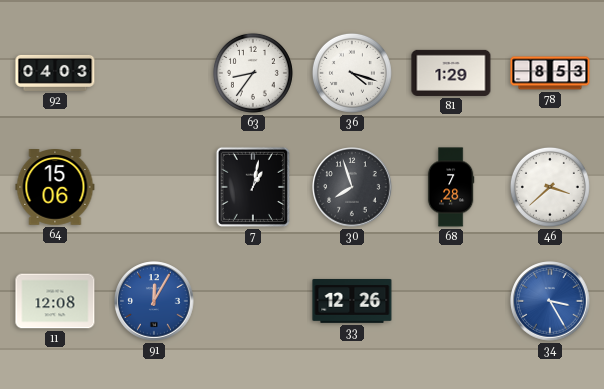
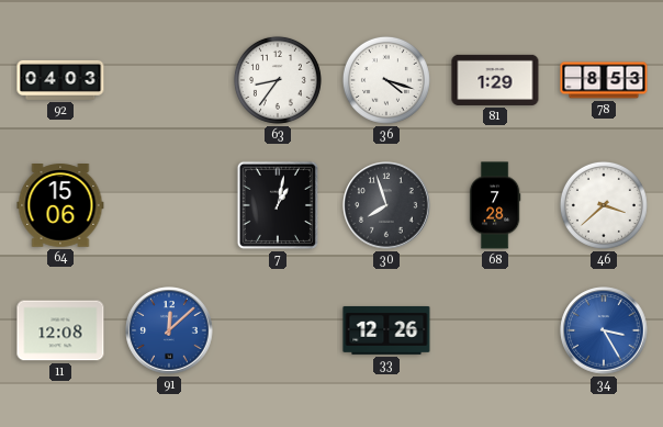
91: 12:05 -> 12:08
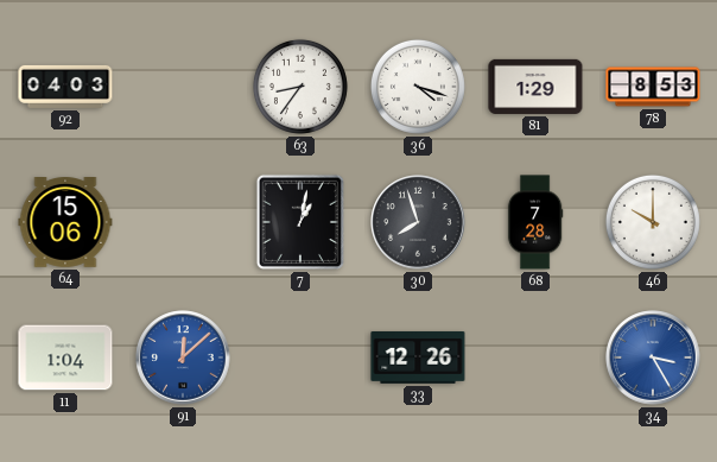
46: 3:38 -> 10:00
11: 12:08 -> 1:04
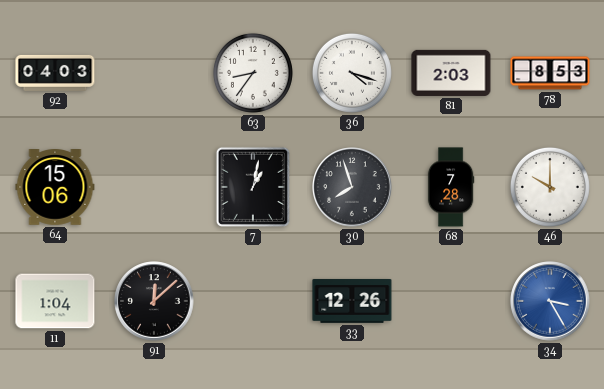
81: 1:29 -> 2:03
91 dial: blue -> black
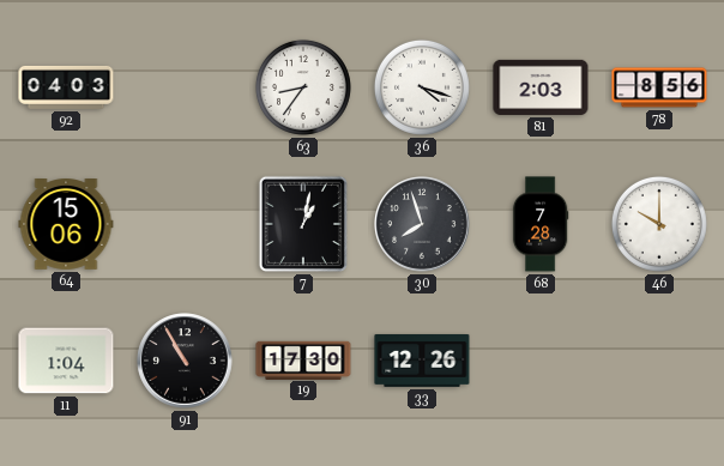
78: 8:53 -> 8:56
91: 12:08 -> 10:55
19: none -> 17:30
34: 3:25 -> none
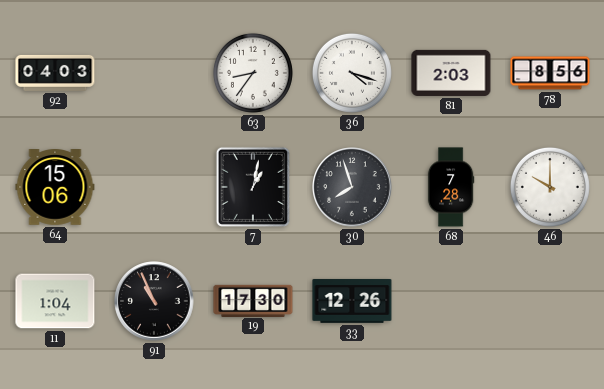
91: 10:55 -> 10:56
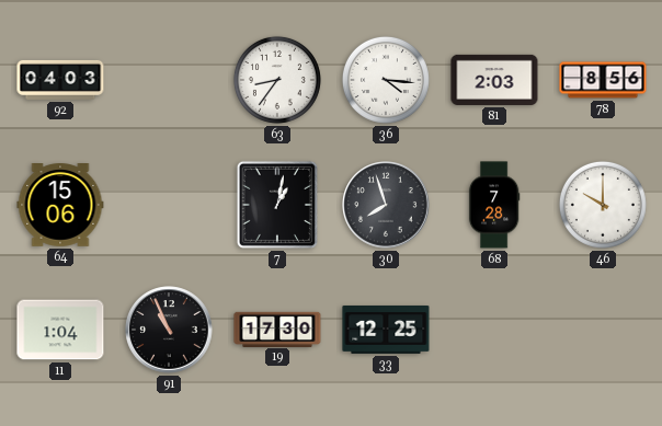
36: 4:18 -> 4:16
33: 12:26 -> 12:25
